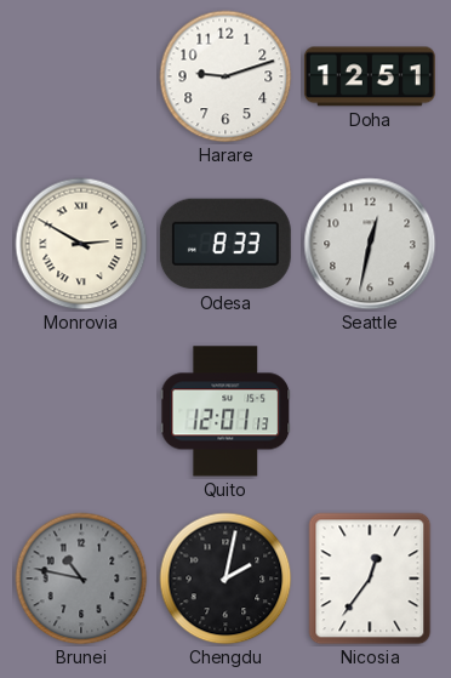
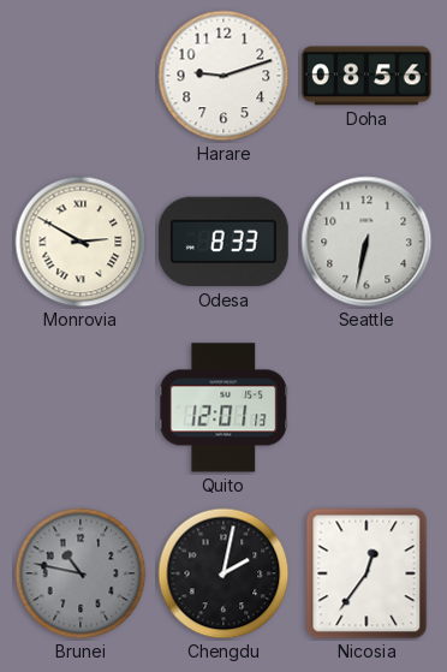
Doha: 12:51 -> 08:56
Seattle: 12:32 -> 6:32
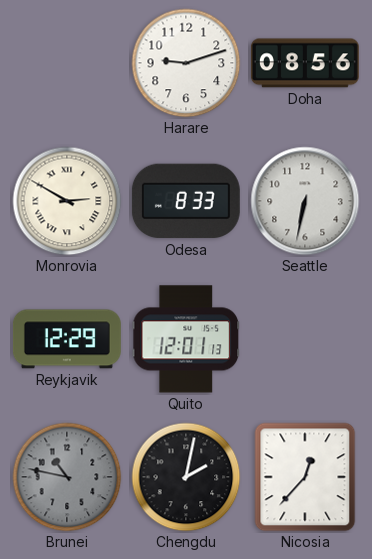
Reykjavik: none -> 12:29
Nicosia: 12:36 -> 12:37
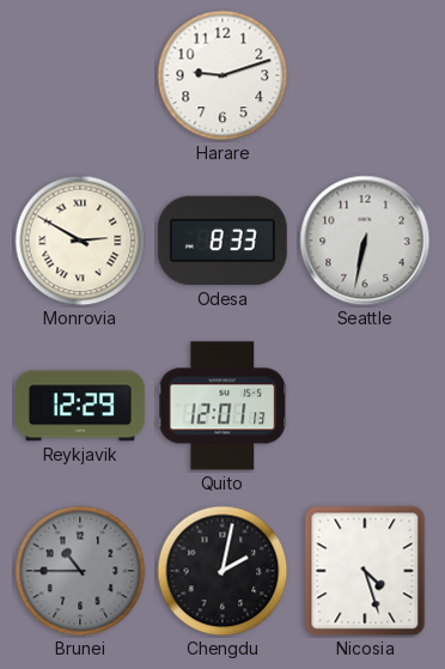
Doha: 08:56 -> none
Brunei: 10:47 -> 10:45
Nicosia: 12:37 -> 4:27
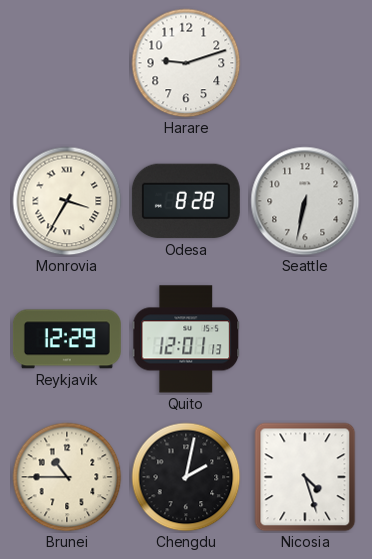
Monrovia: 2:50 -> 3:35
Odesa: 8:33 -> 8:28
Brunei dial: grey -> cream
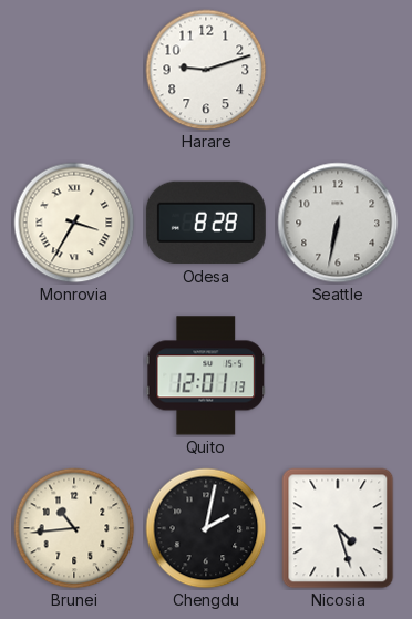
Reykjavik: 12:29 -> none
Brunei: 10:45 -> 10:44
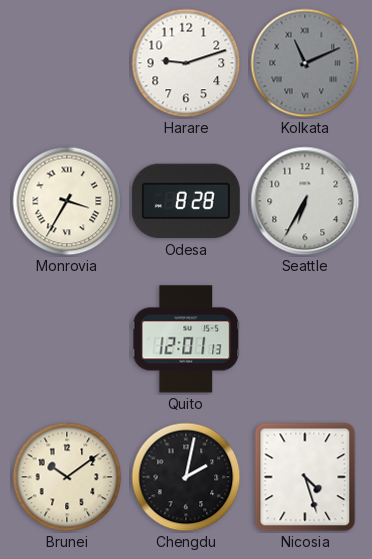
Kolkata: none -> 11:11
Seattle: 6:32 -> 6:35
Brunei: 10:44 -> 10:09
